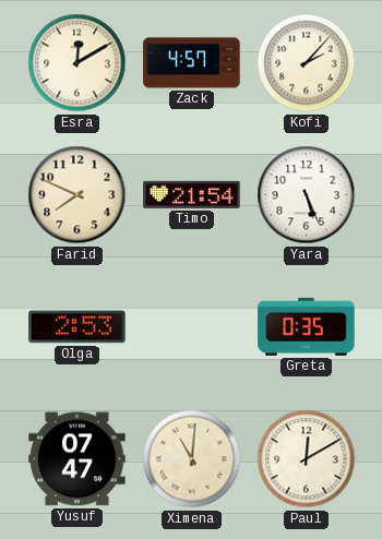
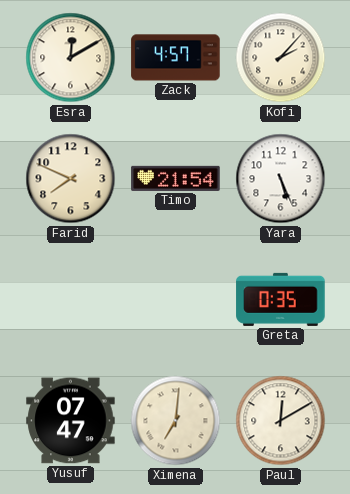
Olga: 2:53 -> none
Ximena: 11:01 -> 7:01
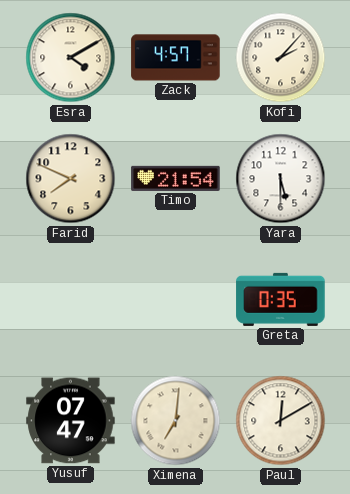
Esra: 12:10 -> 4:10
Yara: 5:26 -> 5:30
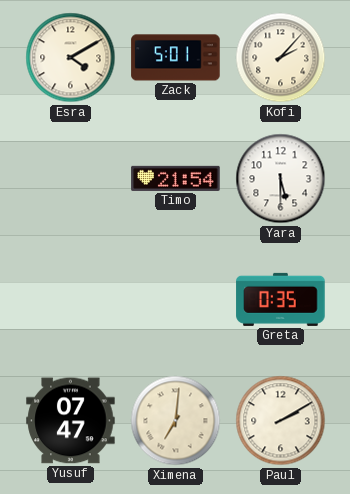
Zack: 4:57 -> 5:01
Farid: 7:49 -> none
Paul: 12:10 -> 2:10
